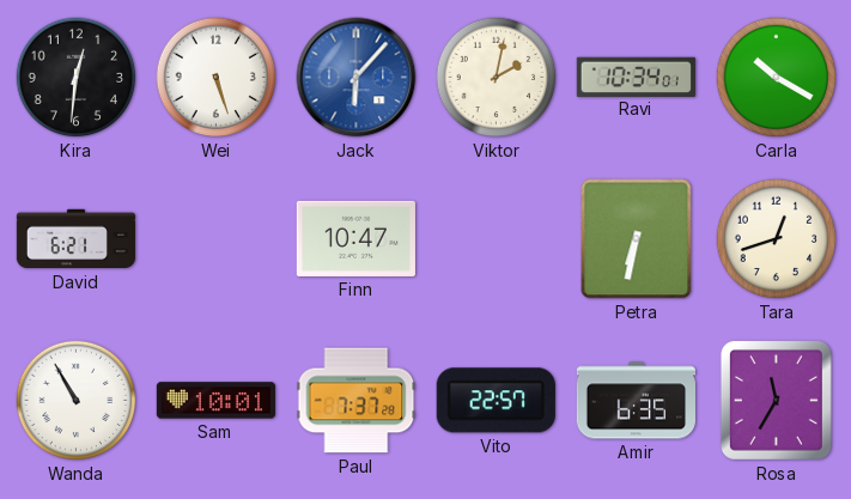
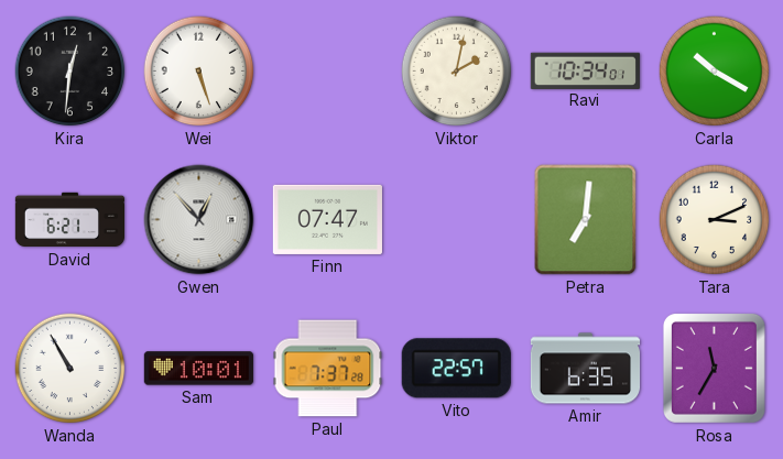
Jack: 6:07 -> none
Gwen: none -> 12:53
Finn: 10:47 -> 07:47
Petra: 6:32 -> 7:01
Tara: 12:42 -> 3:11
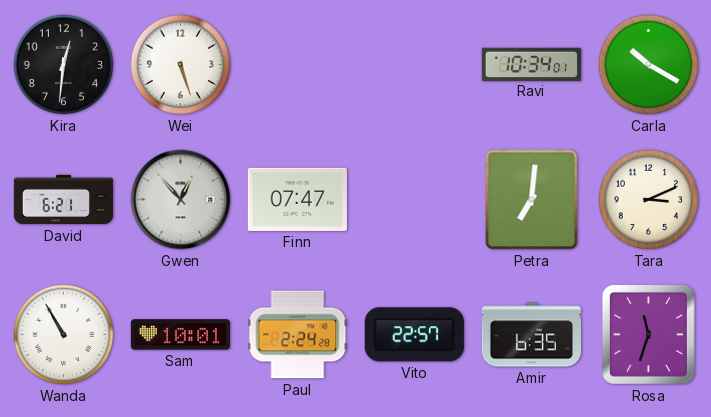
Viktor: 2:02 -> none
Paul: 7:37 -> 2:24
Rosa: 11:35 -> 11:33
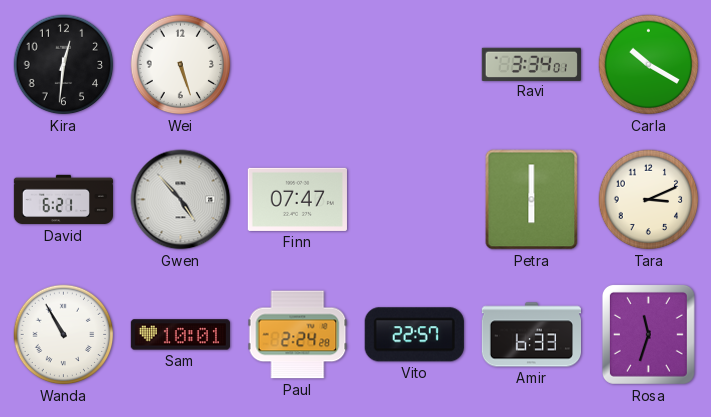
Ravi: 10:34 -> 3:34
Gwen: 12:53 -> 4:53
Petra: 7:01 -> 6:00
Amir: 6:35 -> 6:33
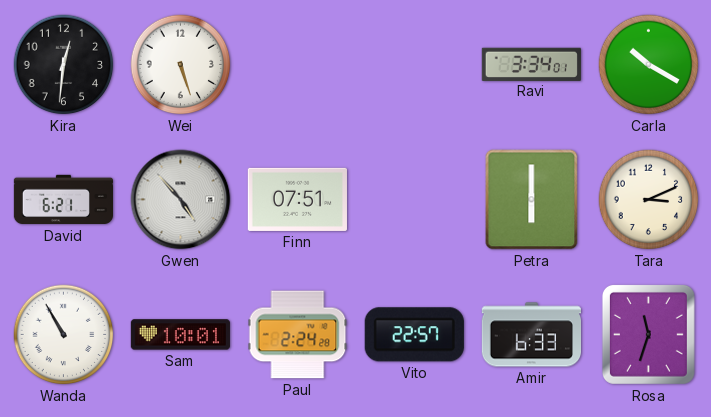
Finn: 07:47 -> 07:51
